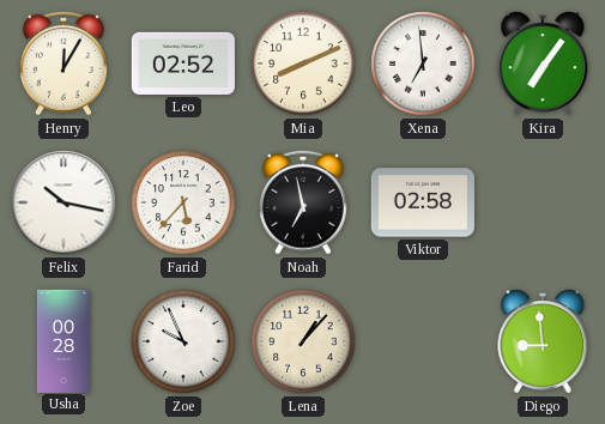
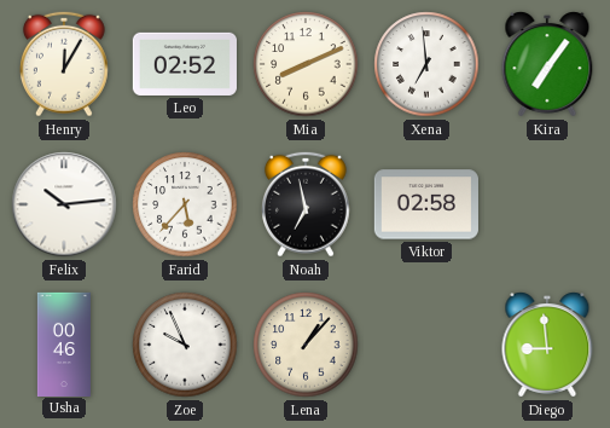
Felix: 10:17 -> 10:14
Usha: 00:28 -> 00:46
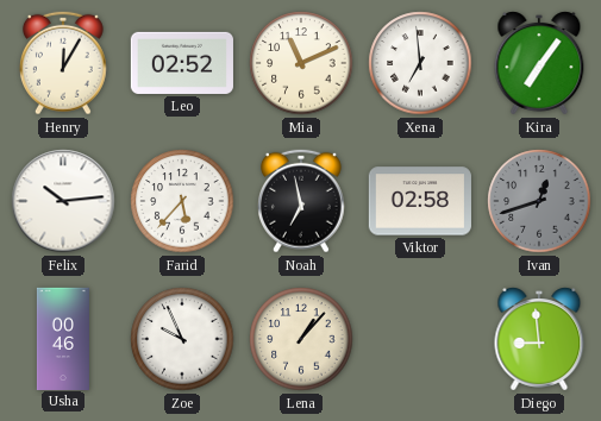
Mia: 8:11 -> 11:11
Ivan: none -> 12:42
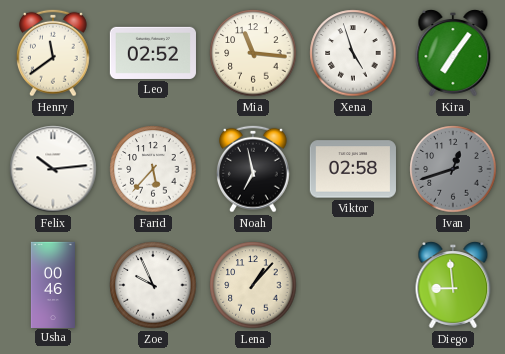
Henry: 12:05 -> 11:39
Mia: 11:11 -> 11:16
Xena: 6:59 -> 4:57
